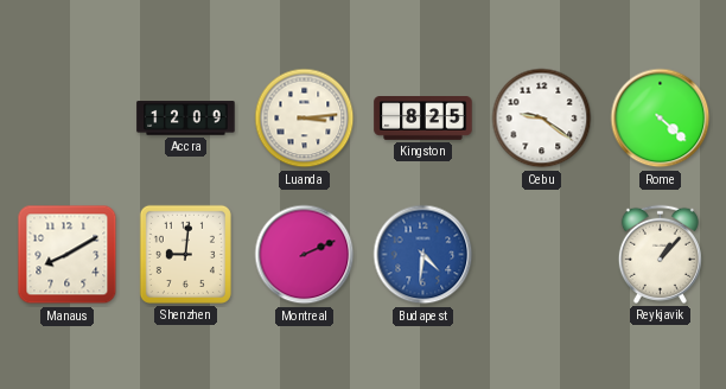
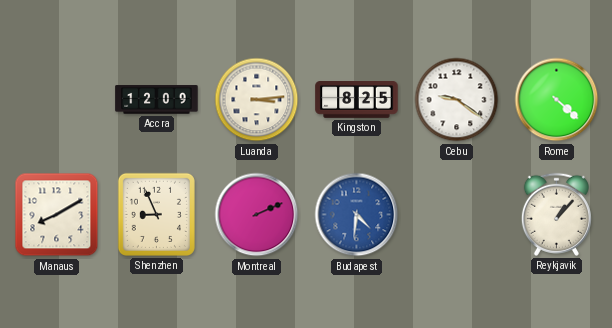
Shenzhen: 9:01 -> 8:56
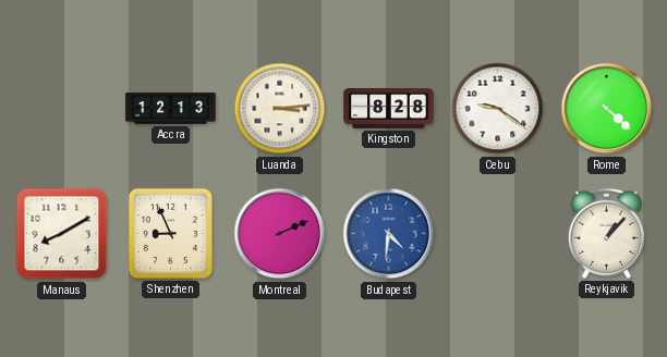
Accra: 12:09 -> 12:13
Kingston: 8:25 -> 8:28
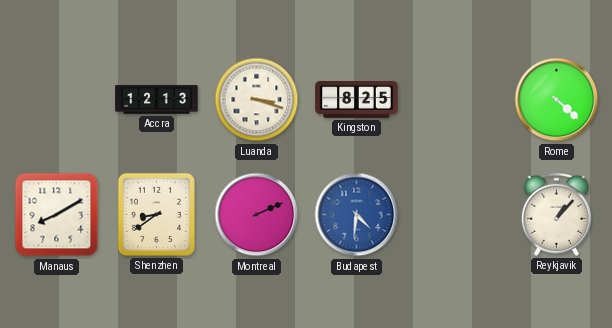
Luanda: 3:14 -> 3:18
Kingston: 8:28 -> 8:25
Cebu: 9:21 -> none
Shenzhen: 8:56 -> 8:39
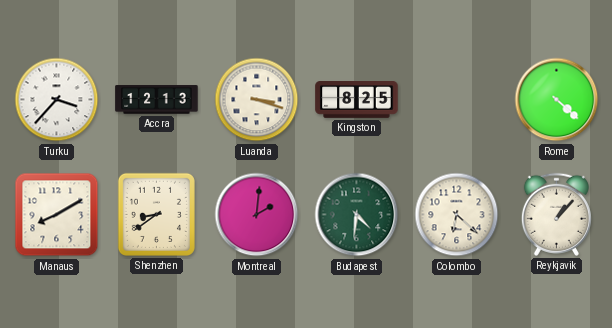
Turku: none -> 3:37
Montreal: 2:11 -> 2:01
Budapest dial: blue -> green
Colombo: none -> 6:22
